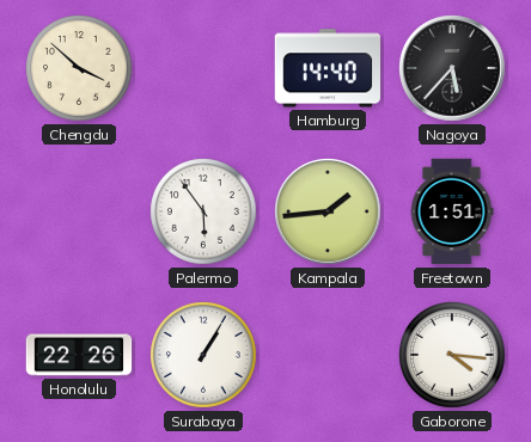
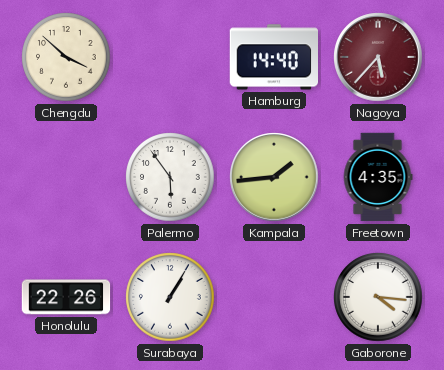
Nagoya dial: black -> burgundy
Freetown: 1:51 -> 4:35
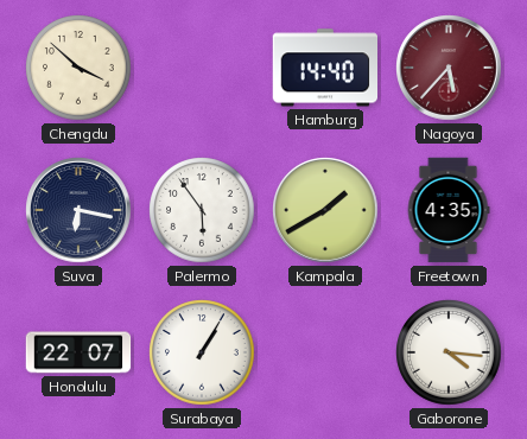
Suva: none -> 6:17
Kampala: 1:44 -> 1:40
Honolulu: 22:26 -> 22:07
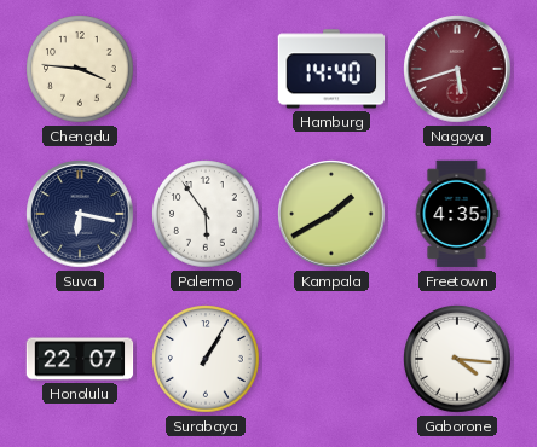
Chengdu: 3:52 -> 3:46
Nagoya: 5:37 -> 5:42
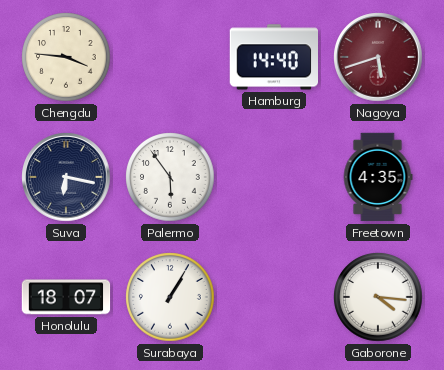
Kampala: 1:40 -> none
Honolulu: 22:07 -> 18:07
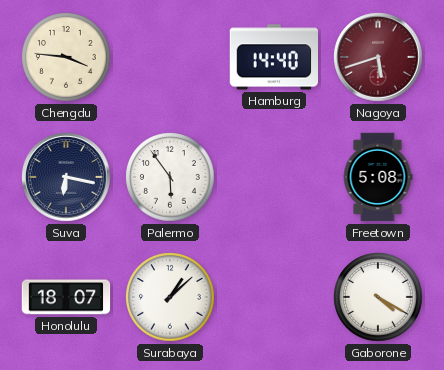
Freetown: 4:35 -> 5:08
Surabaya: 1:05 -> 1:08
Gaborone: 4:16 -> 4:20
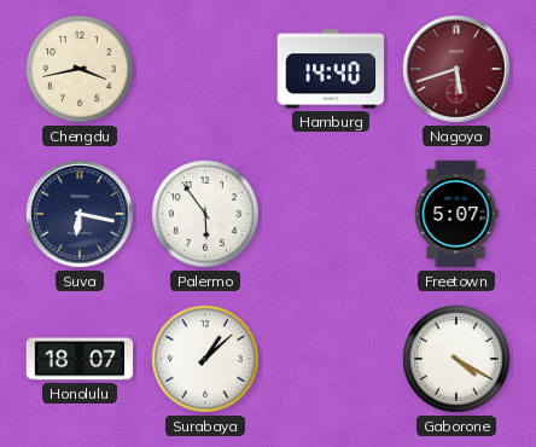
Chengdu: 3:46 -> 3:43
Freetown: 5:08 -> 5:07
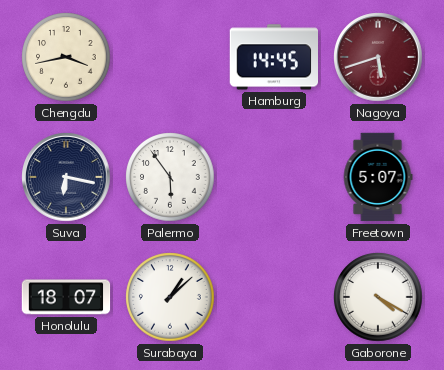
Hamburg: 14:40 -> 14:45
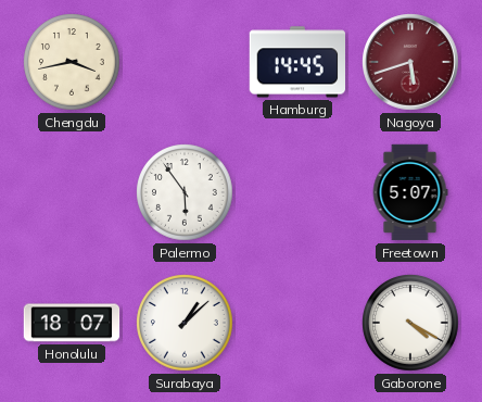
Suva: 6:17 -> none
